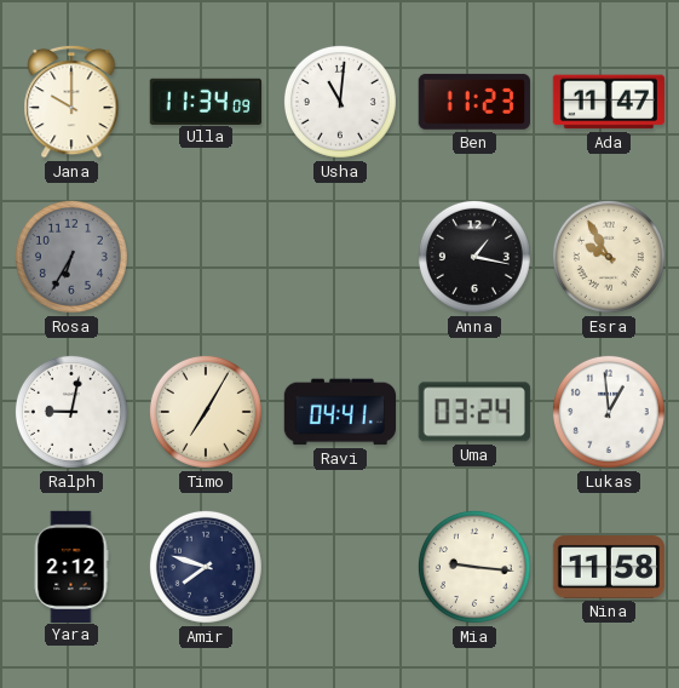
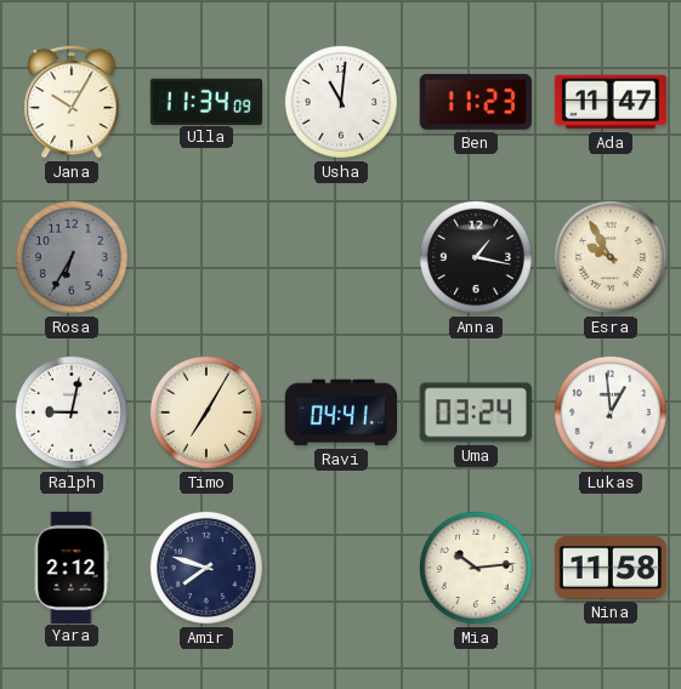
Jana: 10:00 -> 10:05
Mia: 9:16 -> 10:14
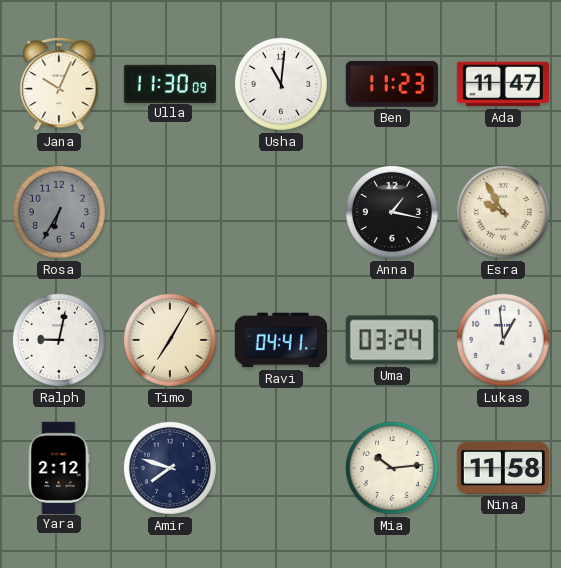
Jana: 10:05 -> 10:04
Ulla: 11:34 -> 11:30
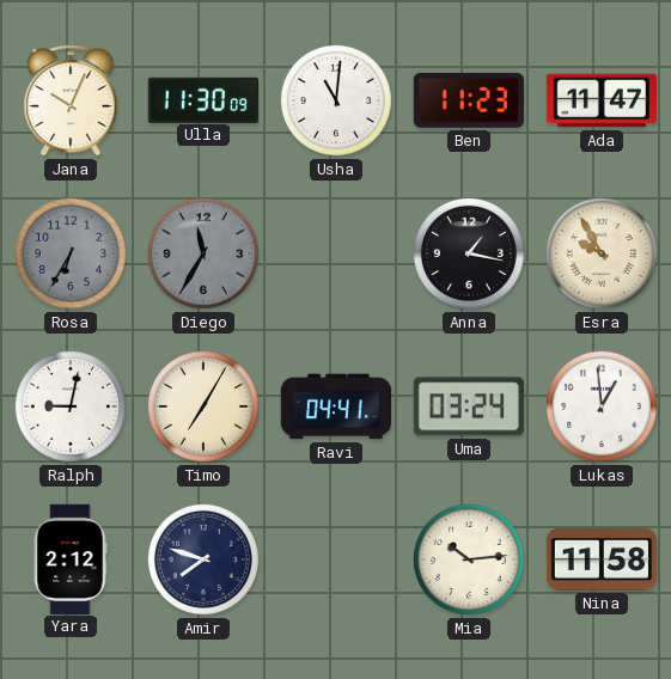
Diego: none -> 11:35
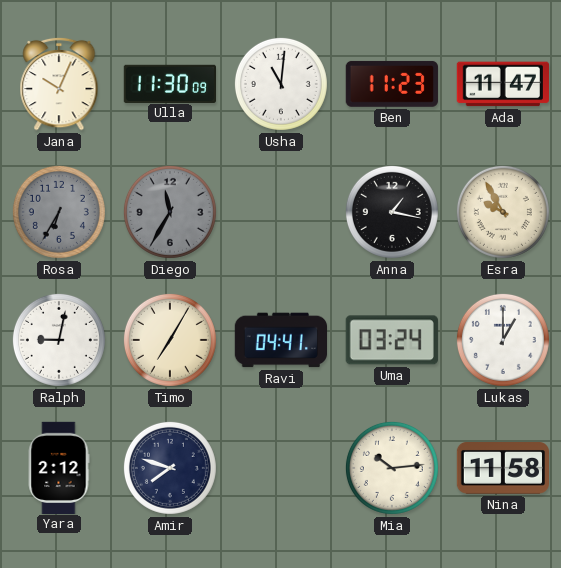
Lukas: 12:59 -> 1:00
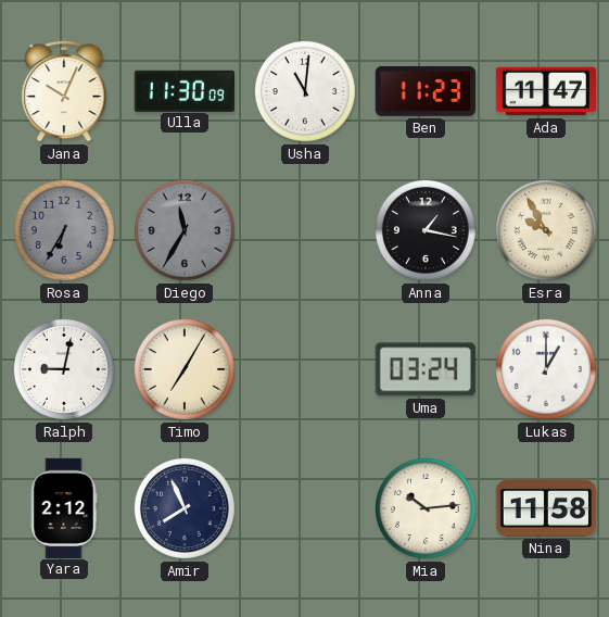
Ravi: 04:41 -> none
Amir: 7:48 -> 7:56
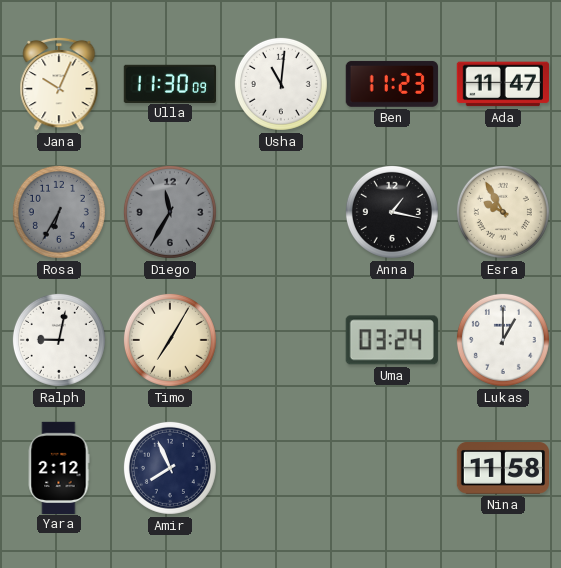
Mia: 10:14 -> none
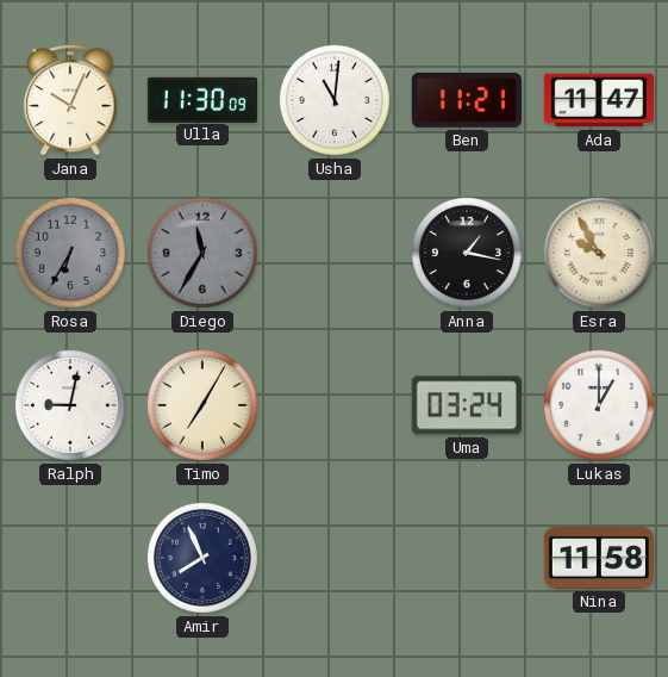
Ben: 11:23 -> 11:21
Yara: 2:12 -> none
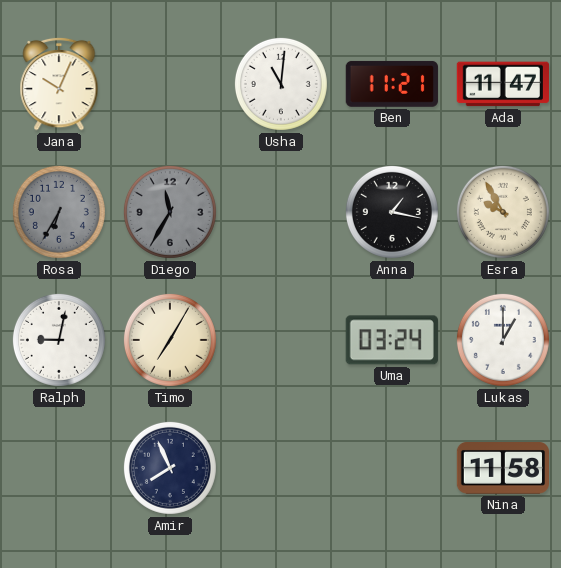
Ulla: 11:30 -> none
